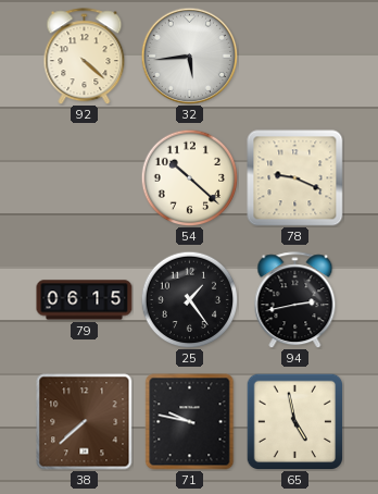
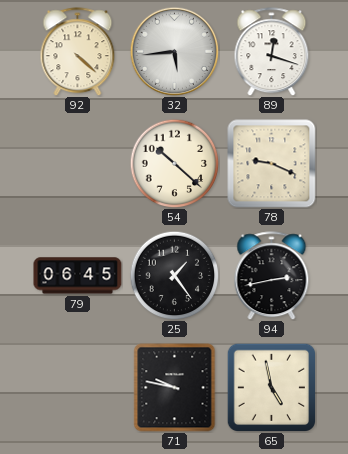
89: none -> 12:18
79: 06:15 -> 06:45
38: 7:38 -> none
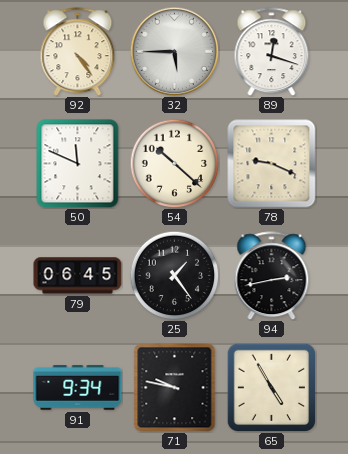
92: 4:22 -> 4:24
32: 5:44 -> 5:45
50: none -> 11:49
91: none -> 9:34
65: 4:58 -> 4:55
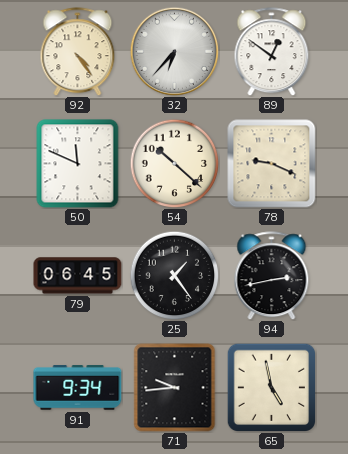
32: 5:45 -> 6:37
89: 12:18 -> 12:51
71: 9:47 -> 9:44
65: 4:55 -> 4:58
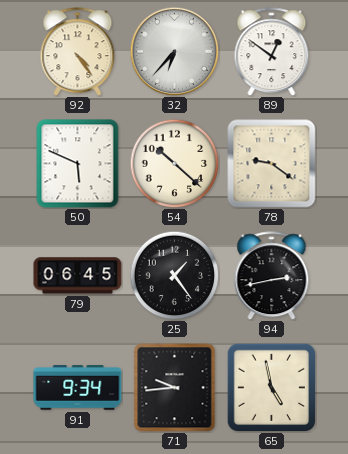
50: 11:49 -> 5:49
78: 9:19 -> 9:21
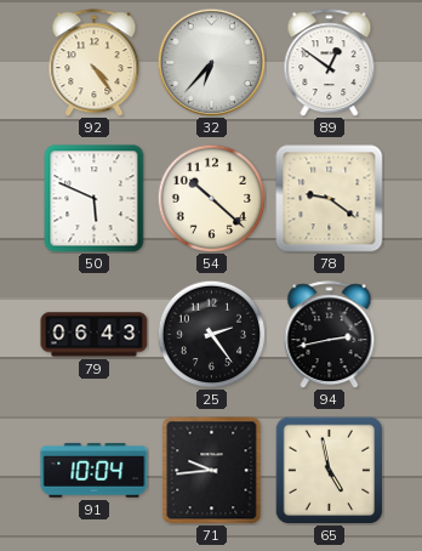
79: 06:45 -> 06:43
25: 1:24 -> 2:24
91: 9:34 -> 10:04
